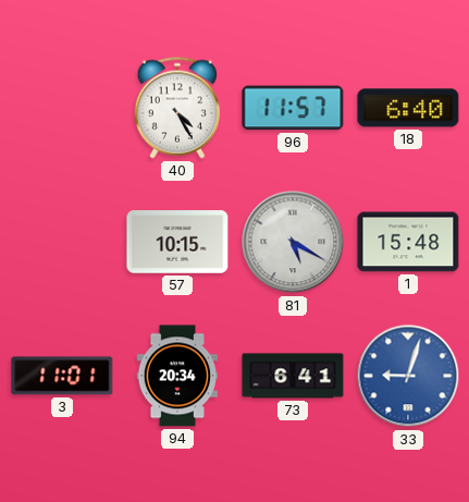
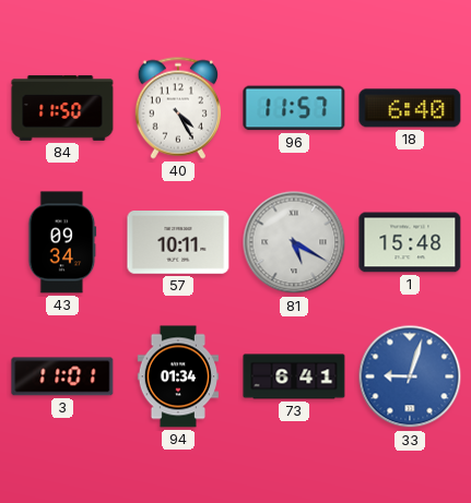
84: none -> 11:50
43: none -> 09:34
57: 10:15 -> 10:11
94: 20:34 -> 01:34
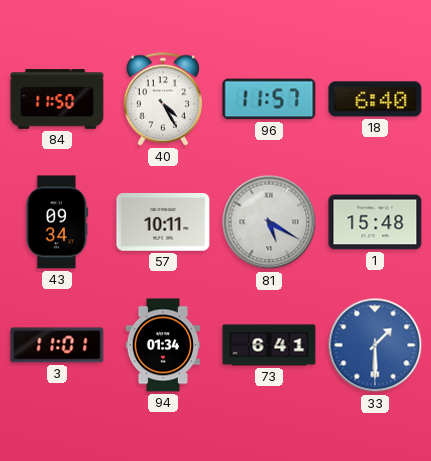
33: 9:03 -> 1:30
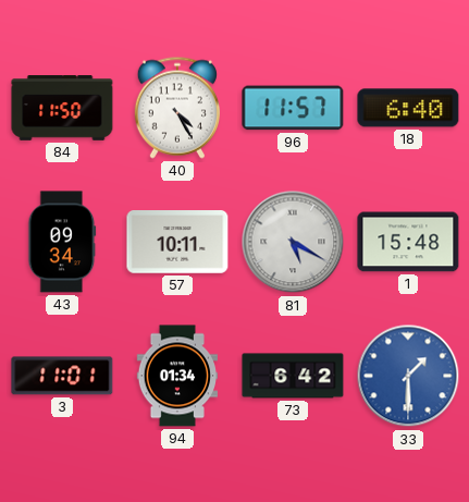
73: 6:41 -> 6:42
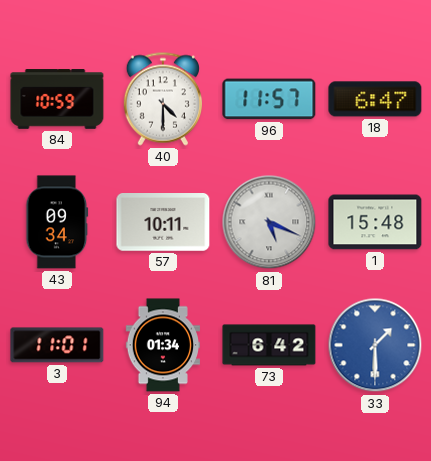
84: 11:50 -> 10:59
40: 4:25 -> 4:30
18: 6:40 -> 6:47
81: 5:20 -> 5:19
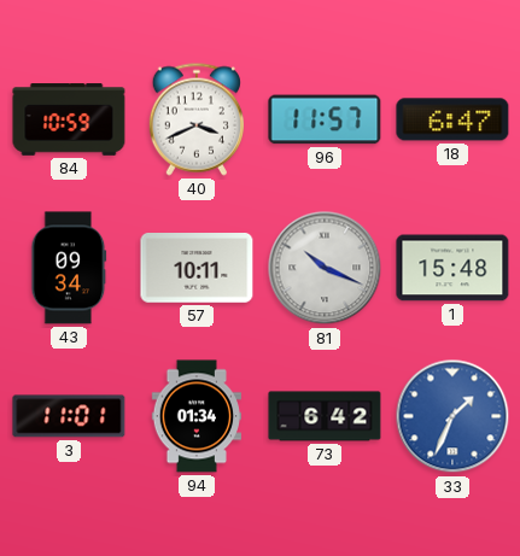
40: 4:30 -> 3:41
81: 5:19 -> 10:19
33: 1:30 -> 1:34
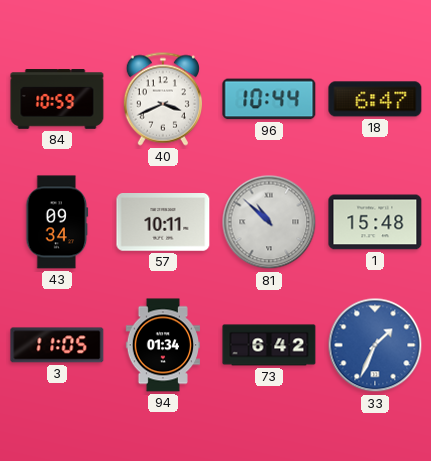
96: 11:57 -> 10:44
81: 10:19 -> 10:52
3: 11:01 -> 11:05
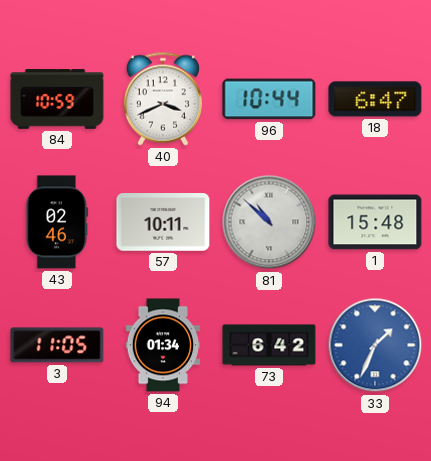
43: 09:34 -> 02:46
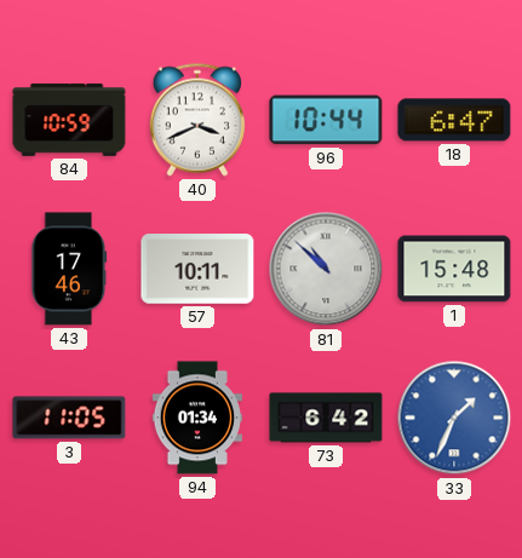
43: 02:46 -> 17:46
